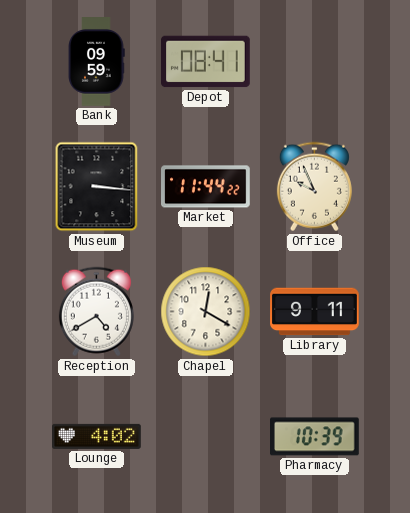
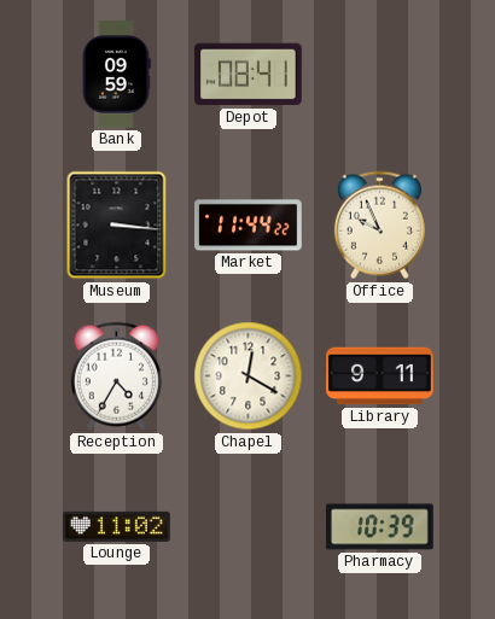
Reception: 4:40 -> 4:35
Lounge: 4:02 -> 11:02
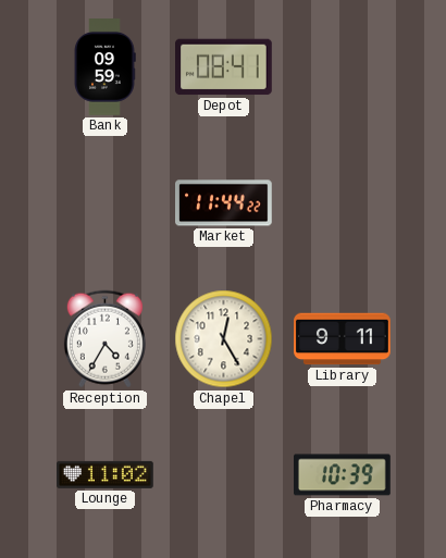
Museum: 3:16 -> none
Office: 9:56 -> none
Chapel: 12:20 -> 12:25
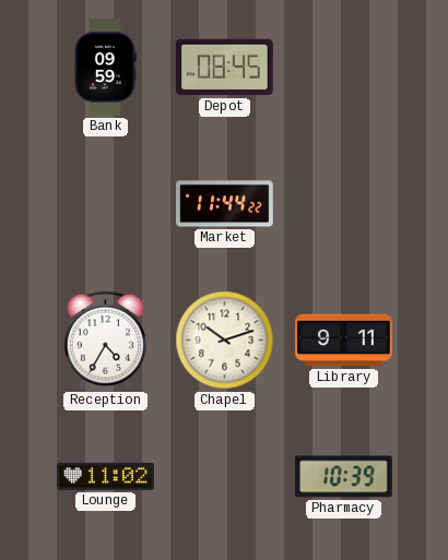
Depot: 08:41 -> 08:45
Chapel: 12:25 -> 10:12
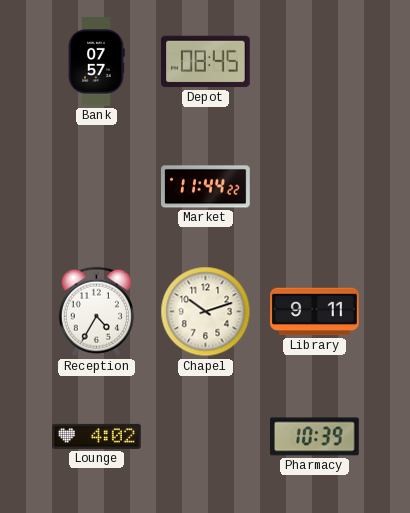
Bank: 09:59 -> 07:57
Lounge: 11:02 -> 4:02
